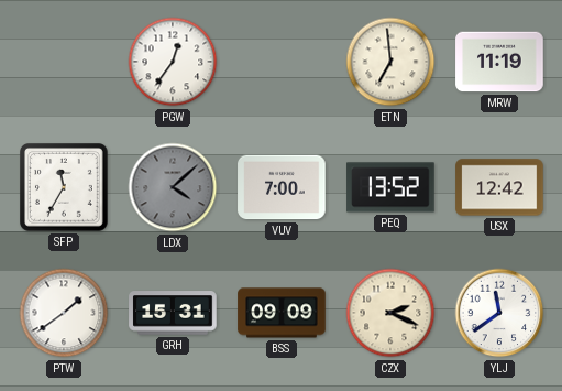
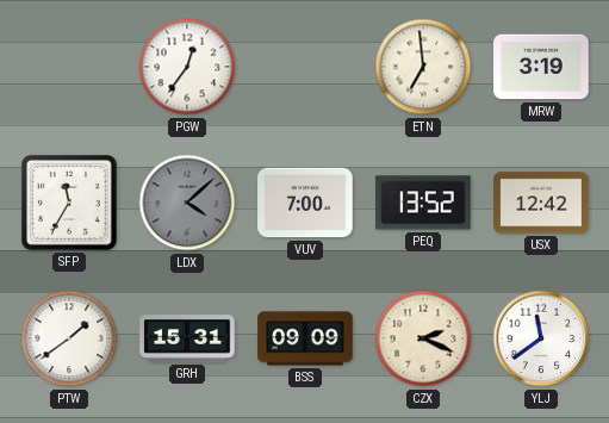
MRW: 11:19 -> 3:19
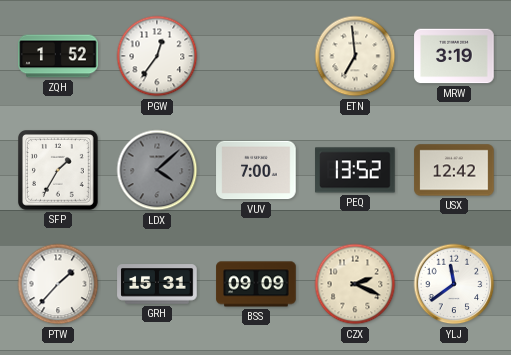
ZQH: none -> 1:52
SFP: 11:35 -> 1:35
PTW: 1:39 -> 1:37
